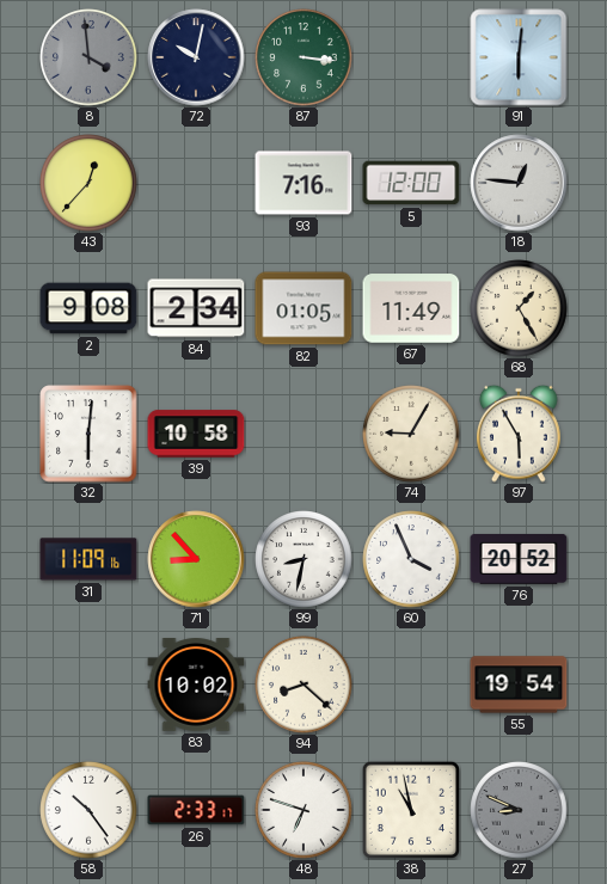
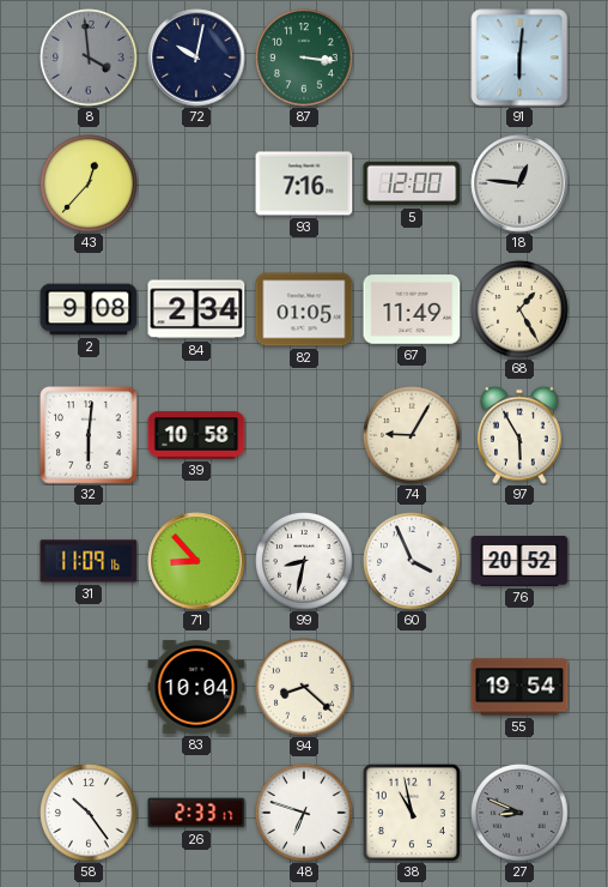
83: 10:02 -> 10:04
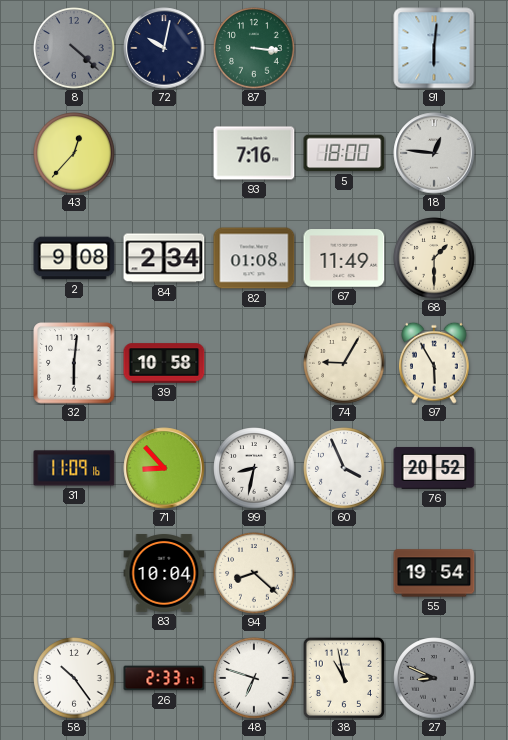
8: 3:59 -> 4:22
5: 12:00 -> 18:00
82: 01:05 -> 01:08
68: 1:25 -> 1:30
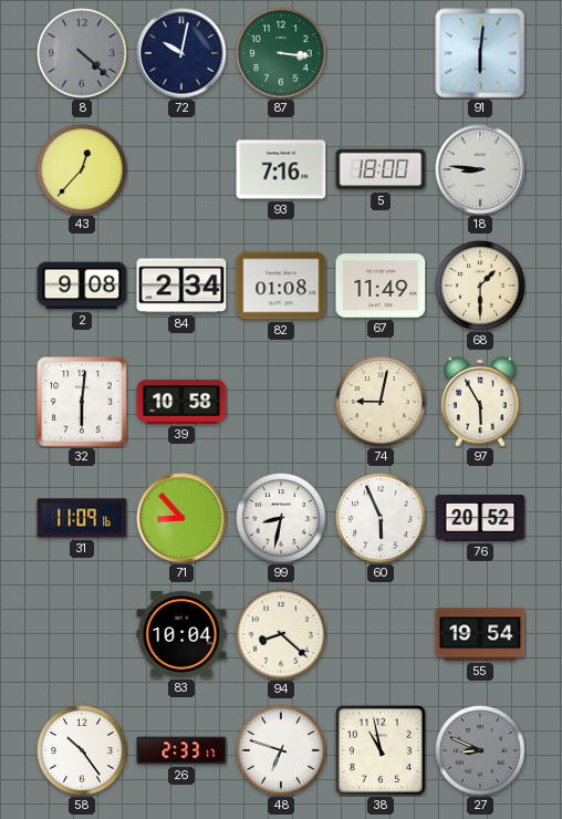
18: 12:46 -> 8:46
74: 9:05 -> 9:02
60: 3:56 -> 5:56
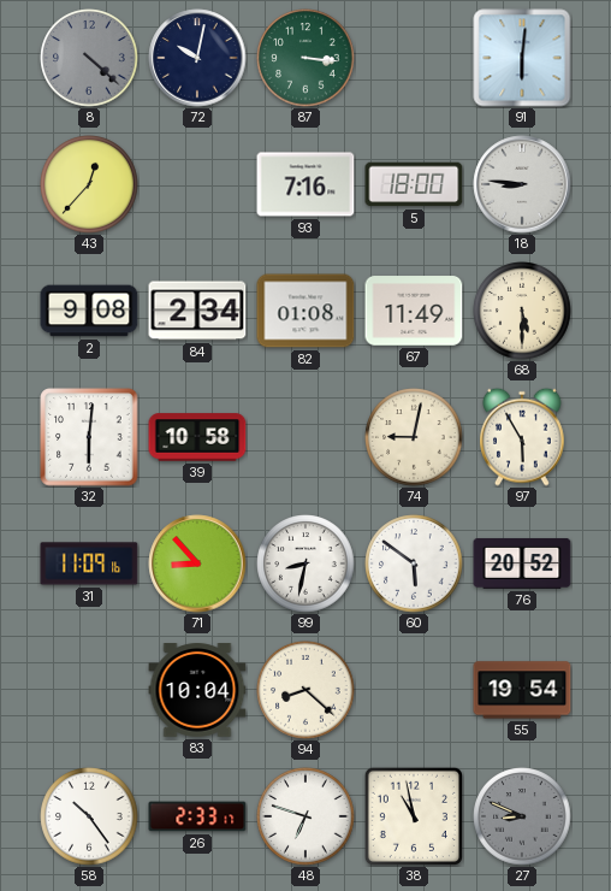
68: 1:30 -> 5:30
60: 5:56 -> 5:51
